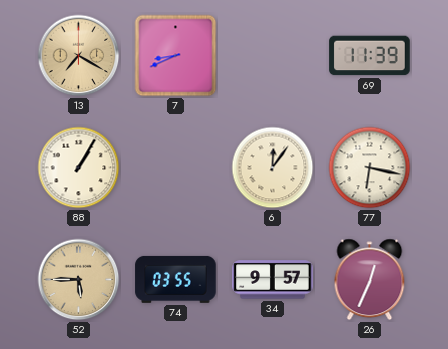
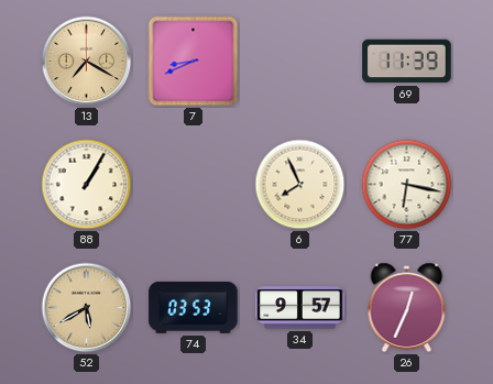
6: 12:06 -> 7:56
52: 5:45 -> 5:40
74: 03:55 -> 03:53
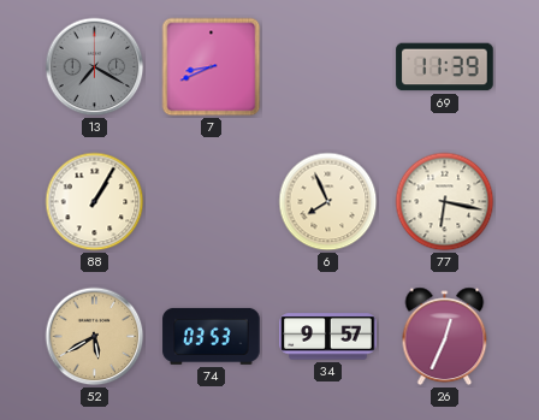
13 dial: champagne -> grey
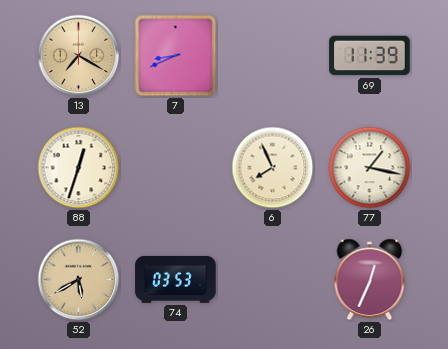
13 dial: grey -> champagne
88: 1:05 -> 12:33
77: 6:17 -> 1:17
34: 9:57 -> none
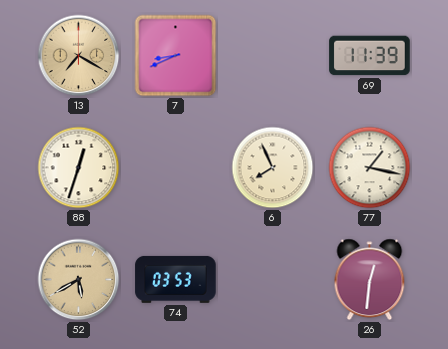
26: 12:34 -> 12:31
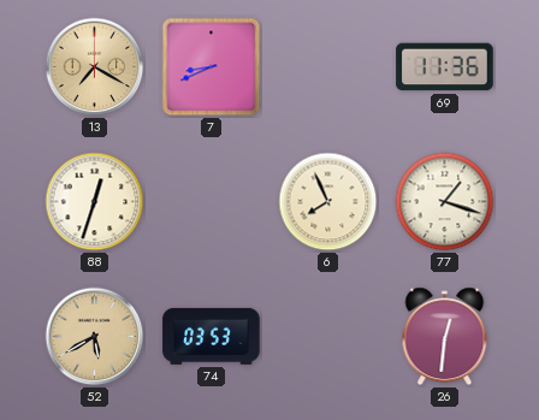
69: 11:39 -> 11:36
77: 1:17 -> 1:18
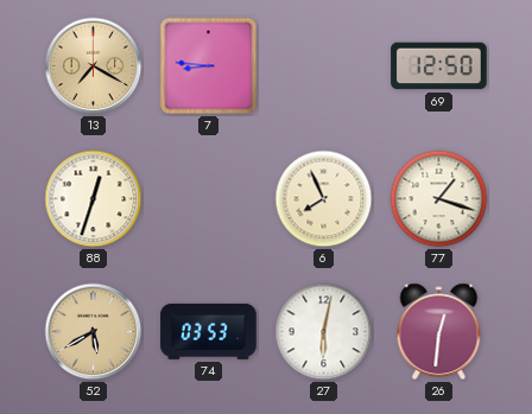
7: 8:41 -> 8:46
69: 11:36 -> 12:50
27: none -> 6:02
